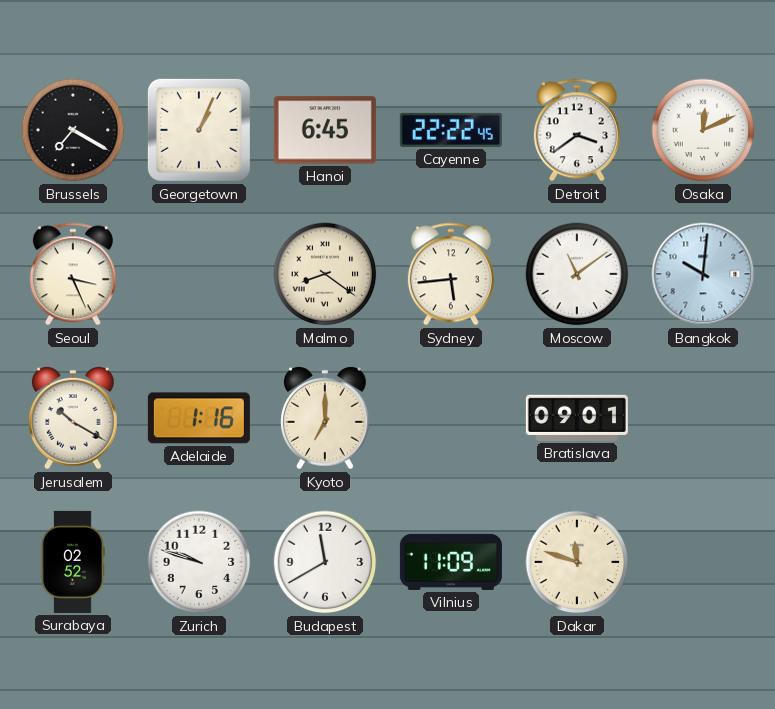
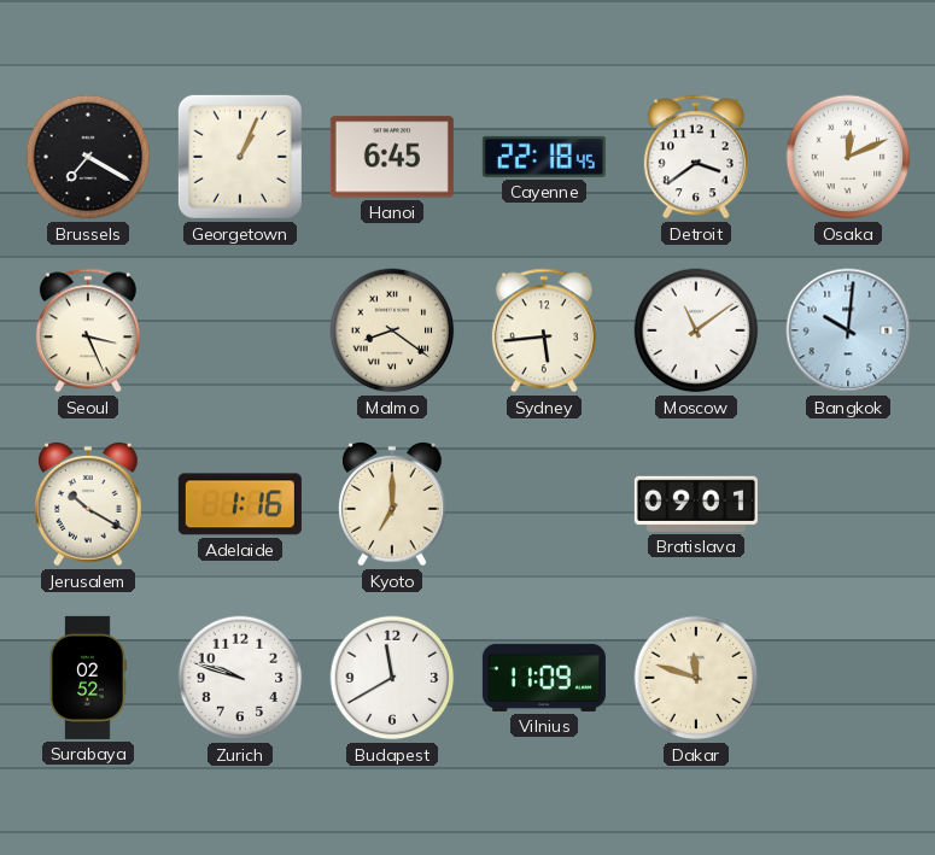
Cayenne: 22:22 -> 22:18
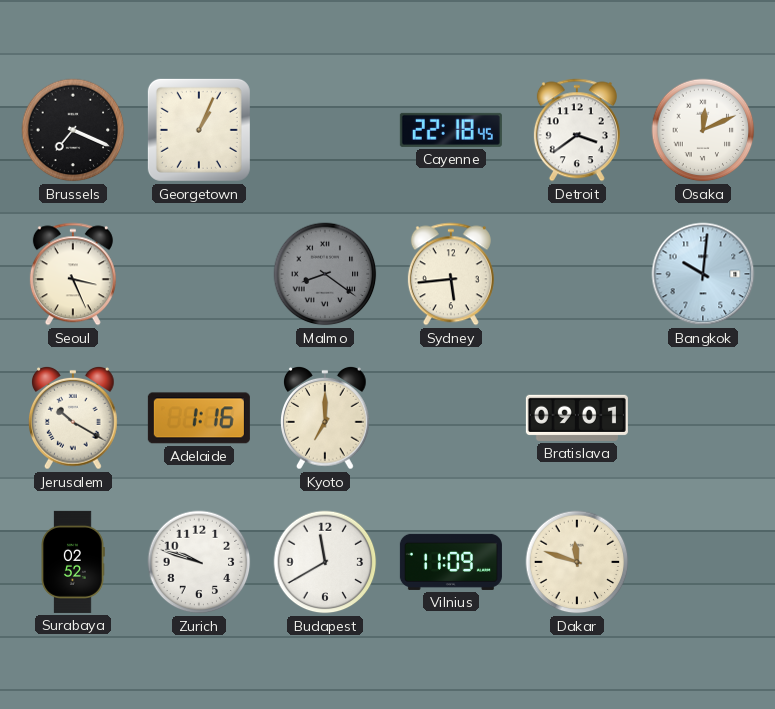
Brussels: 7:20 -> 7:19
Hanoi: 6:45 -> none
Malmo dial: cream -> grey
Moscow: 11:09 -> none
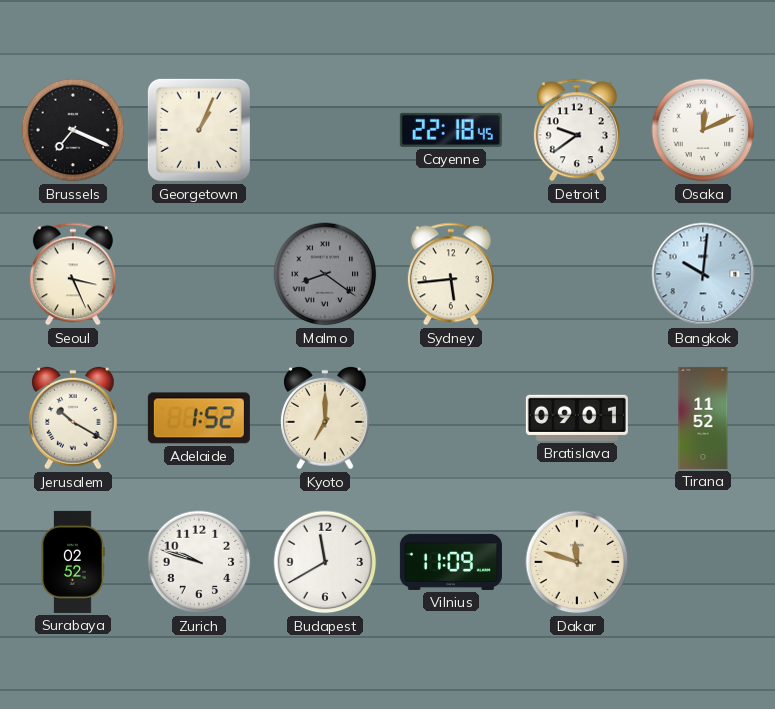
Detroit: 3:39 -> 9:39
Adelaide: 1:16 -> 1:52
Tirana: none -> 11:52
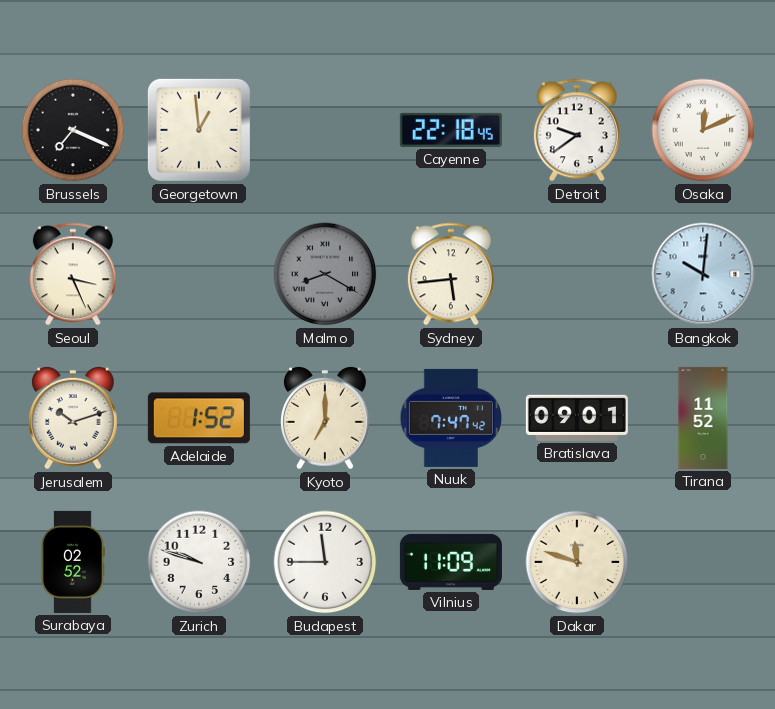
Georgetown: 1:04 -> 12:59
Malmo: 8:21 -> 8:20
Jerusalem: 10:20 -> 10:12
Nuuk: none -> 7:47
Budapest: 11:40 -> 11:45
